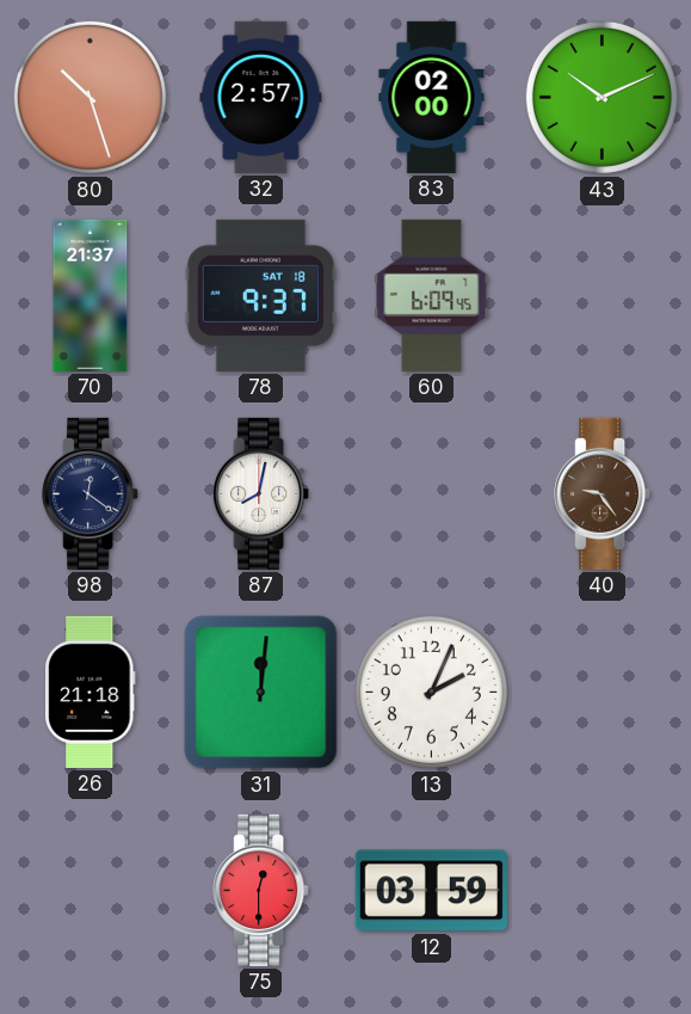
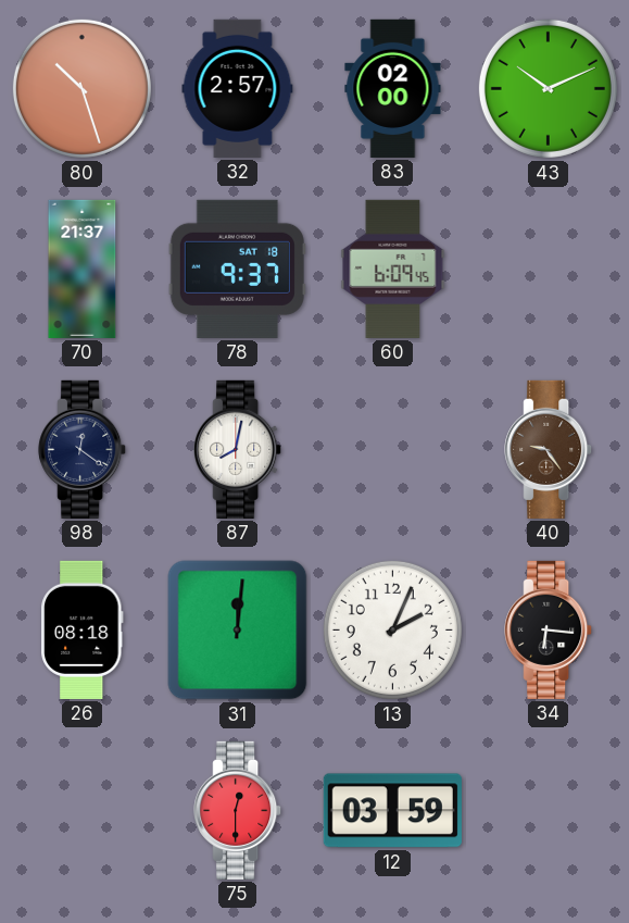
26: 21:18 -> 08:18
34: none -> 6:16
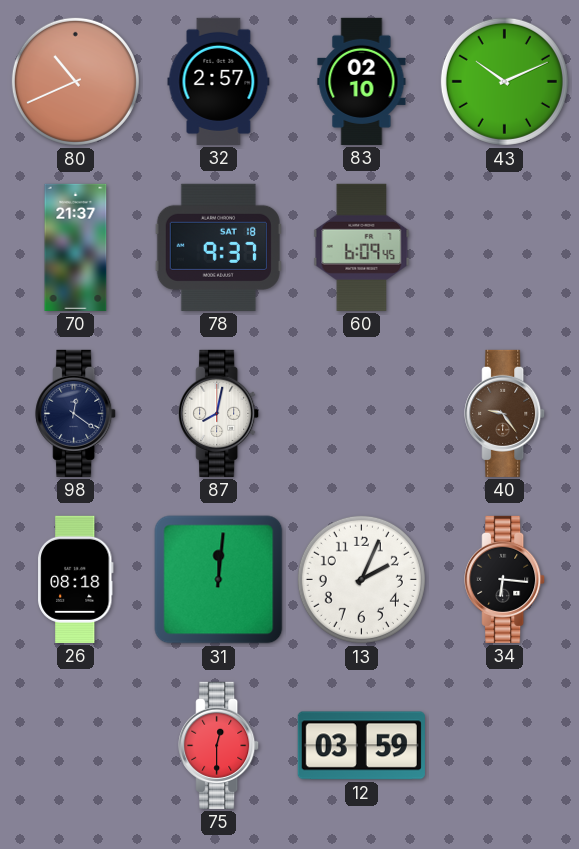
80: 10:27 -> 10:41
83: 02:00 -> 02:10
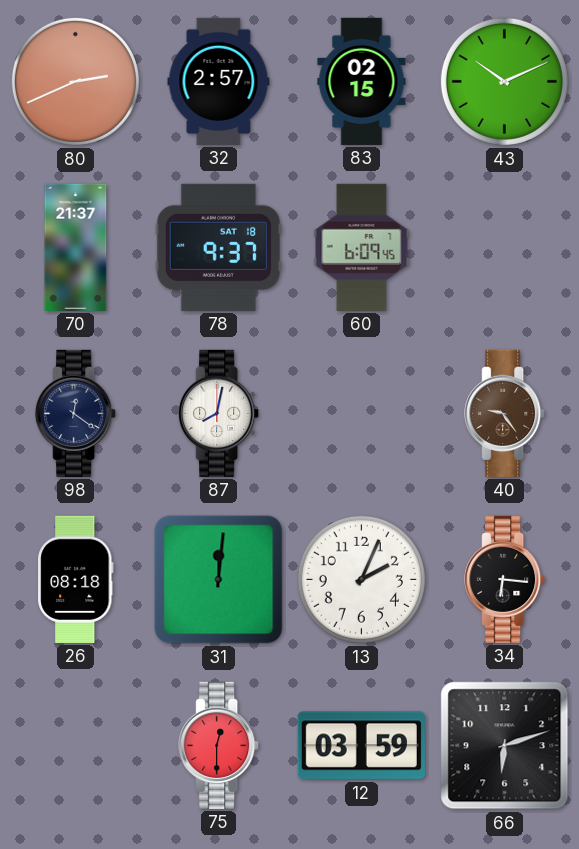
80: 10:41 -> 2:41
83: 02:10 -> 02:15
66: none -> 6:12
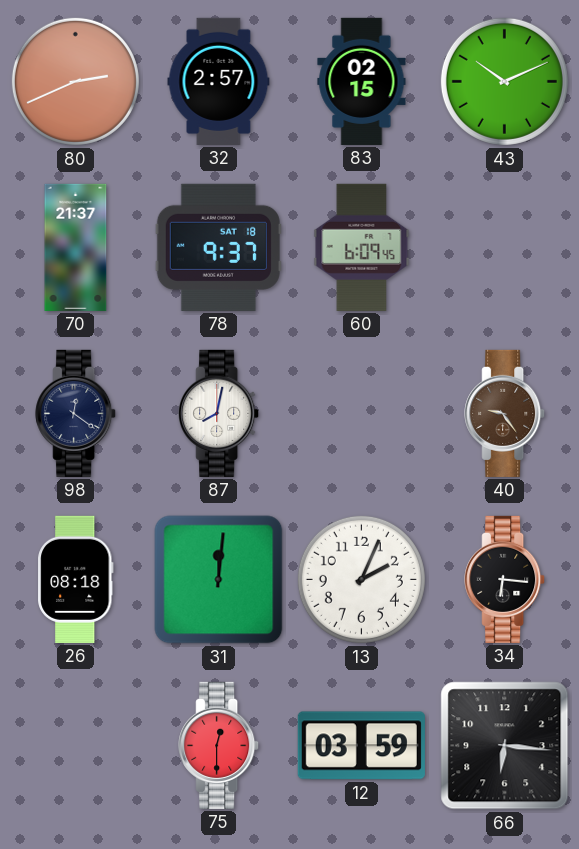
66: 6:12 -> 6:16
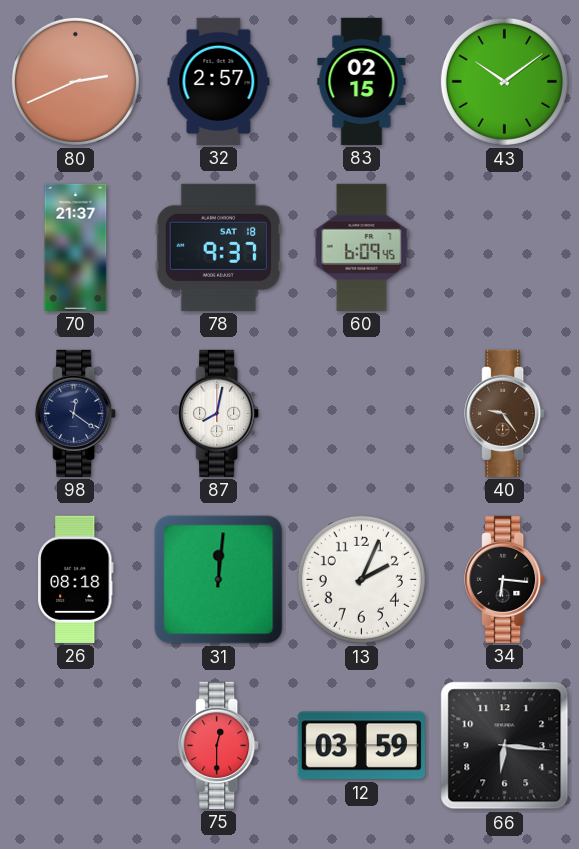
43: 10:11 -> 10:09
